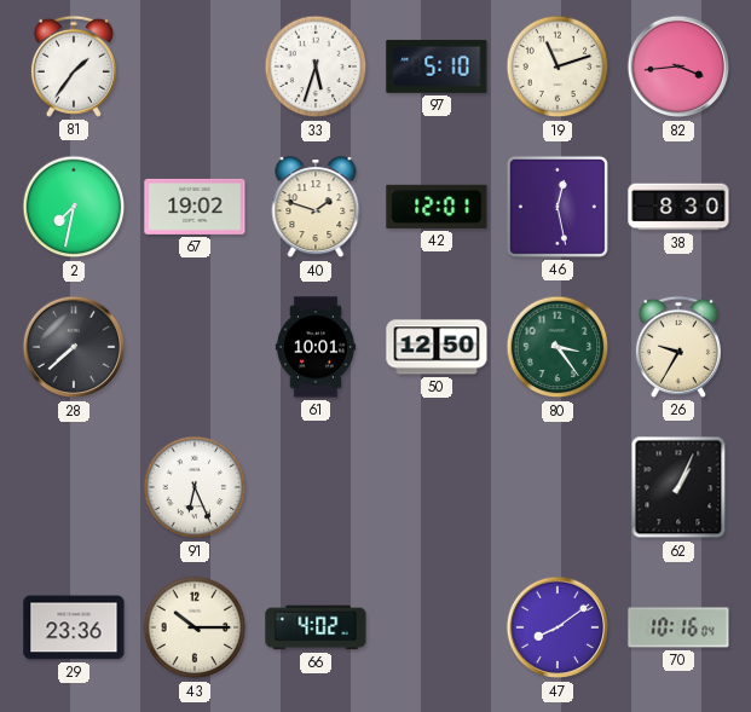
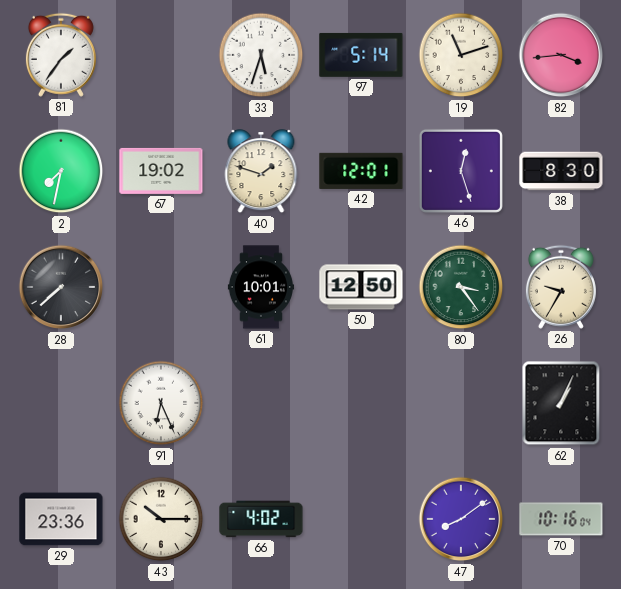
97: 5:10 -> 5:14
46: 12:28 -> 12:27
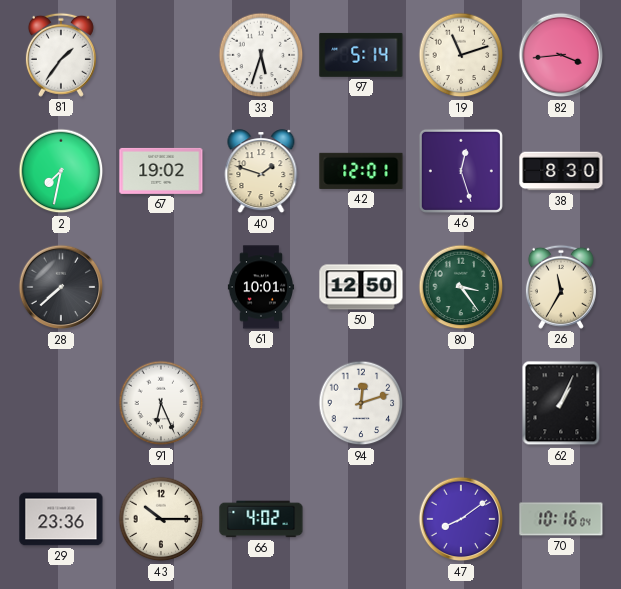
26: 9:35 -> 11:35
94: none -> 12:12
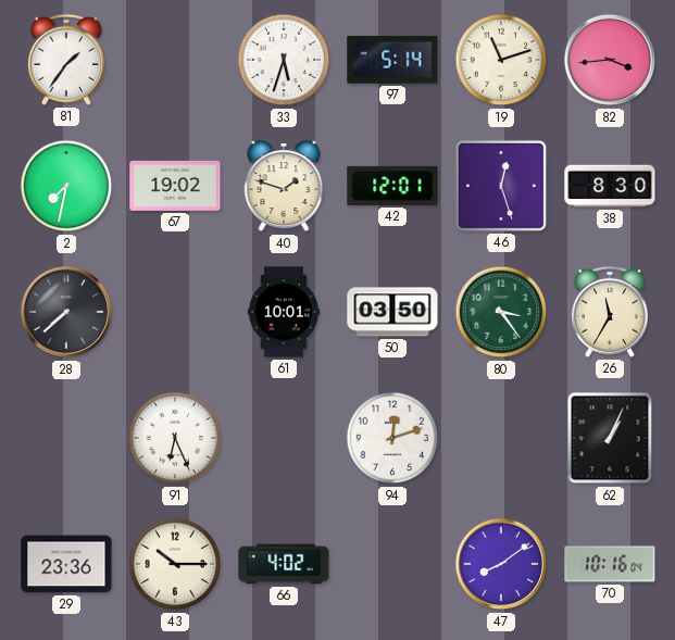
50: 12:50 -> 03:50
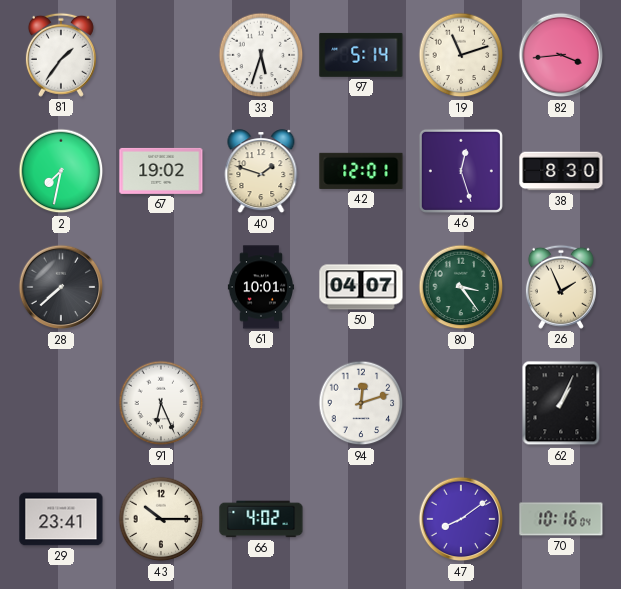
50: 03:50 -> 04:07
26: 11:35 -> 1:56
29: 23:36 -> 23:41
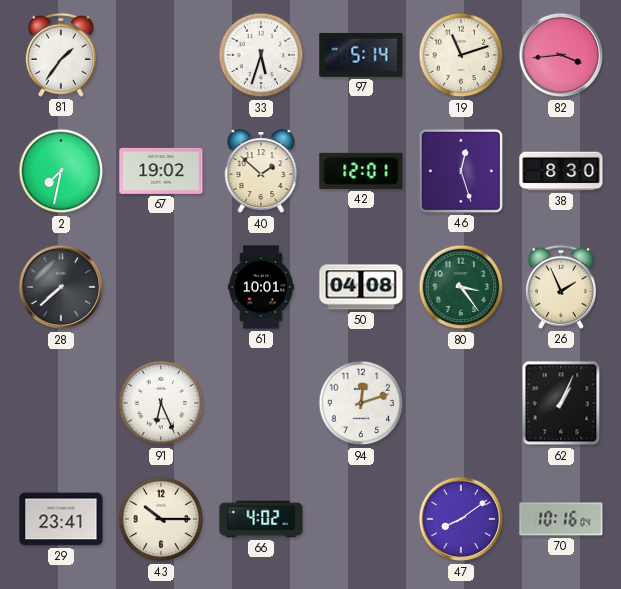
40: 1:48 -> 1:52
50: 04:07 -> 04:08
